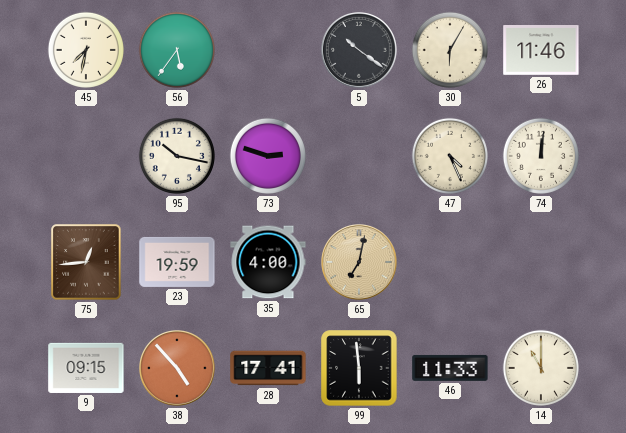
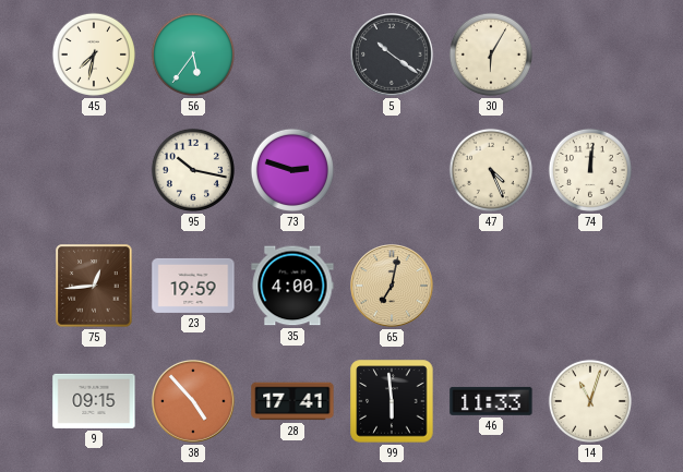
26: 11:46 -> none
14: 11:00 -> 11:03
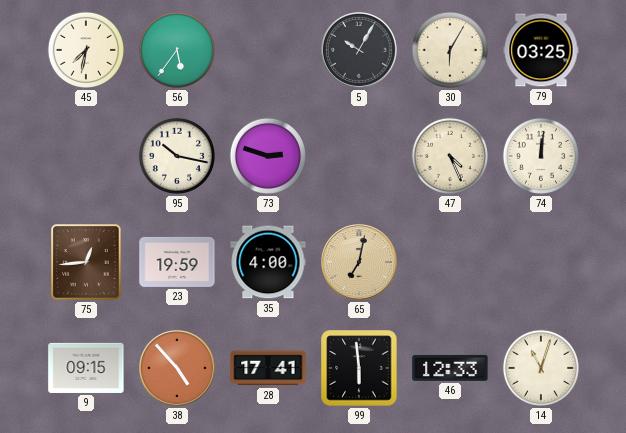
5: 10:21 -> 10:05
79: none -> 03:25
46: 11:33 -> 12:33
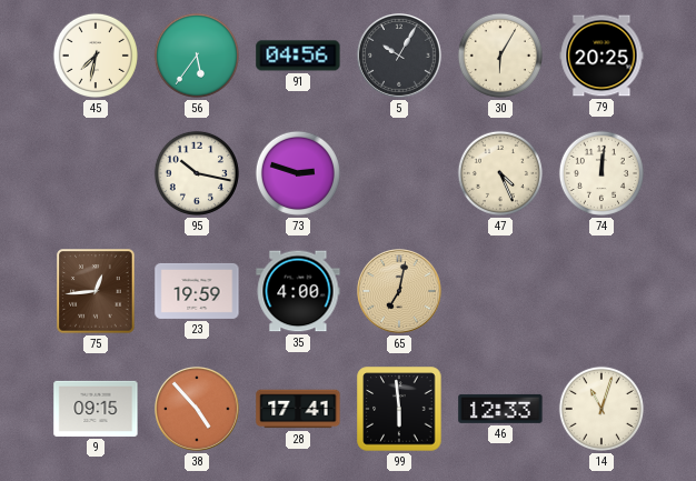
91: none -> 04:56
79: 03:25 -> 20:25
